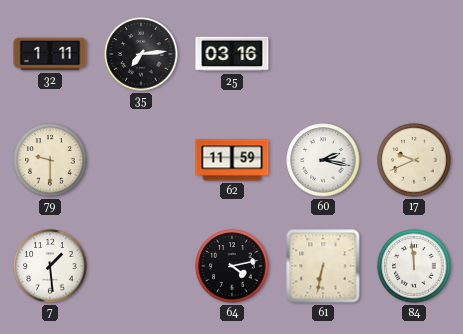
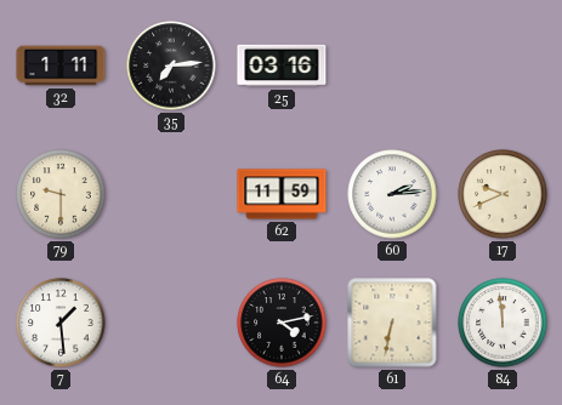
60: 2:17 -> 2:14
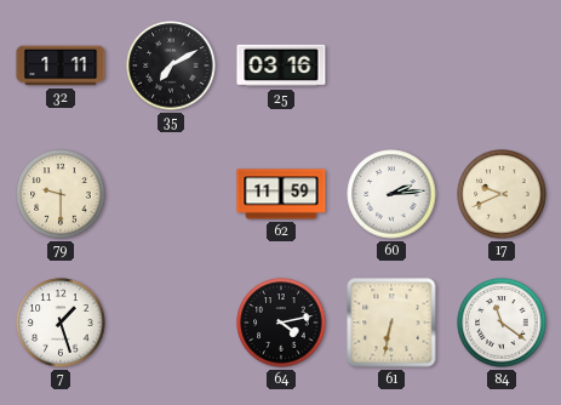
35: 7:14 -> 7:10
7: 1:29 -> 1:27
84: 11:59 -> 11:21
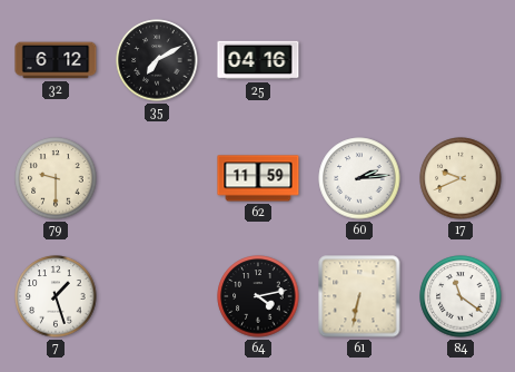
32: 1:11 -> 6:12
25: 03:16 -> 04:16
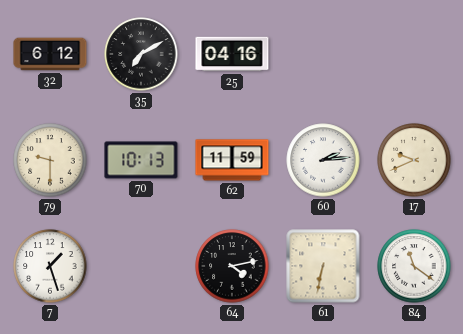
70: none -> 10:13
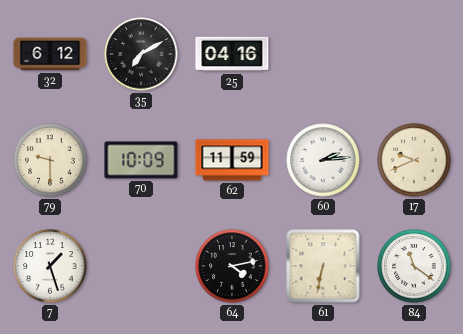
70: 10:13 -> 10:09
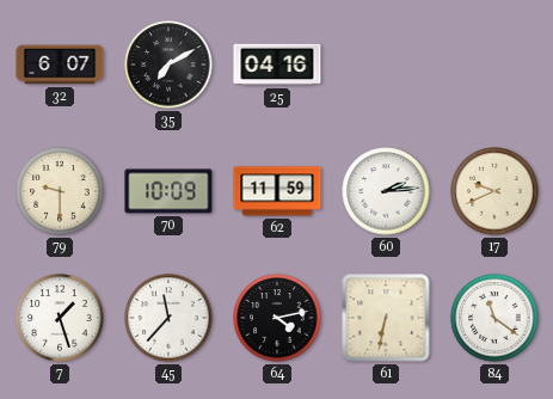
32: 6:12 -> 6:07
45: none -> 11:37
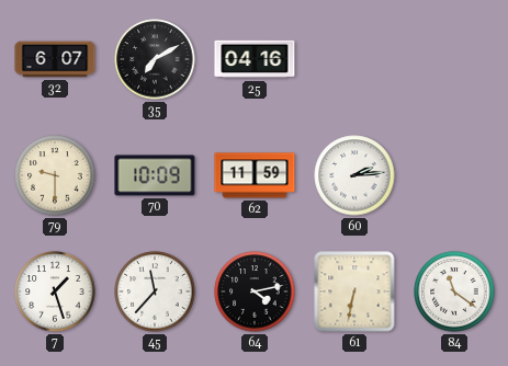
17: 9:41 -> none
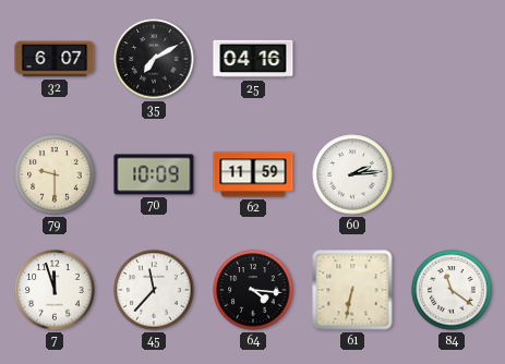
7: 1:27 -> 11:57
64: 4:13 -> 4:16
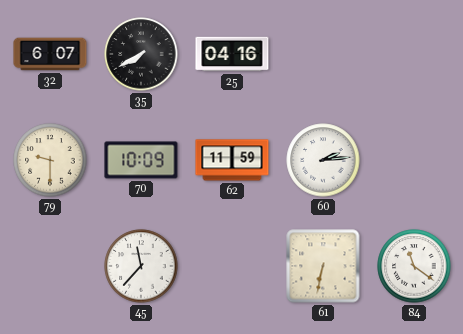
35: 7:10 -> 7:40
7: 11:57 -> none
64: 4:16 -> none
